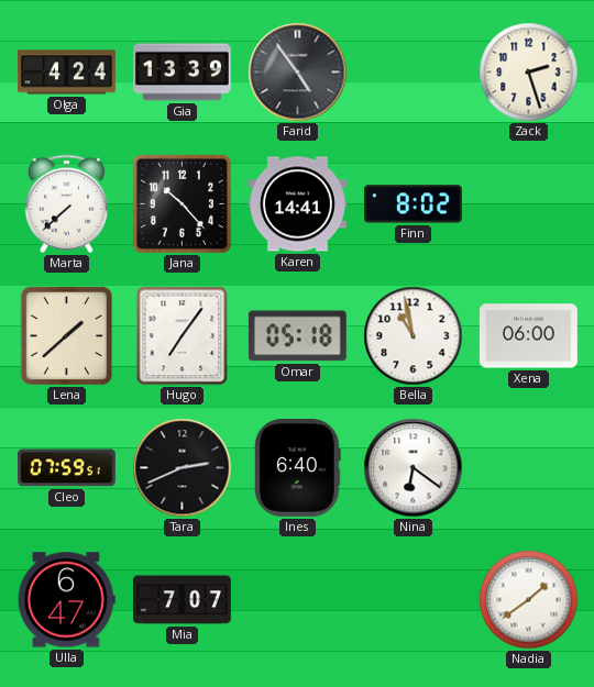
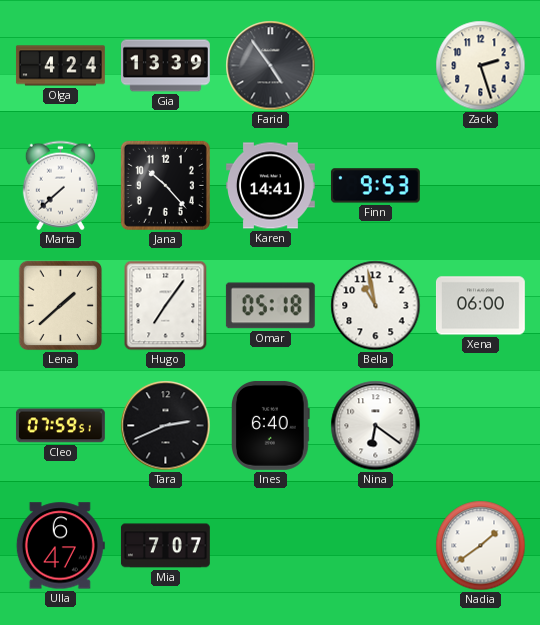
Finn: 8:02 -> 9:53
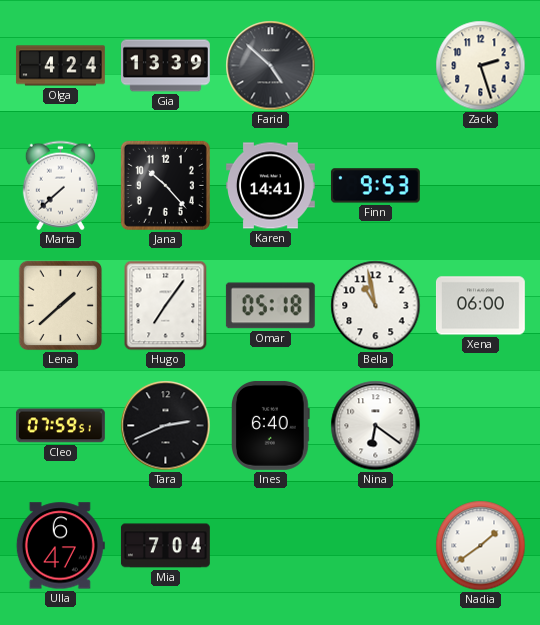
Farid: 4:54 -> 4:52
Mia: 7:07 -> 7:04
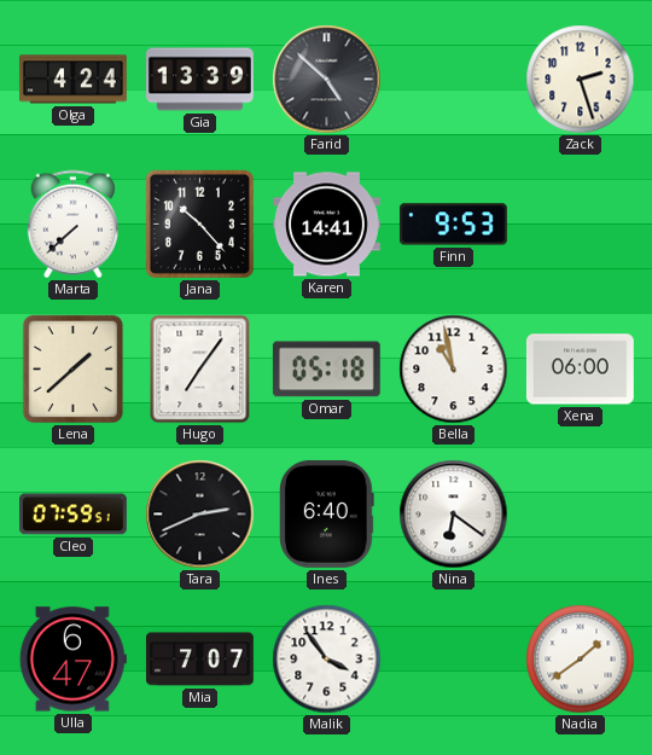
Mia: 7:04 -> 7:07
Malik: none -> 3:54
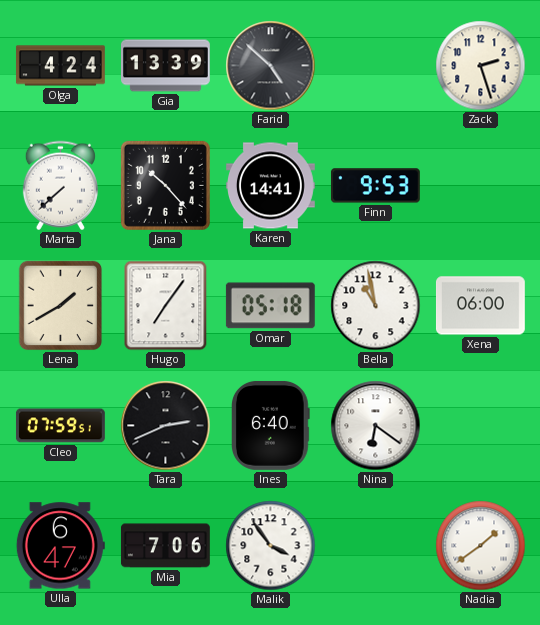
Lena: 1:38 -> 1:40
Mia: 7:07 -> 7:06
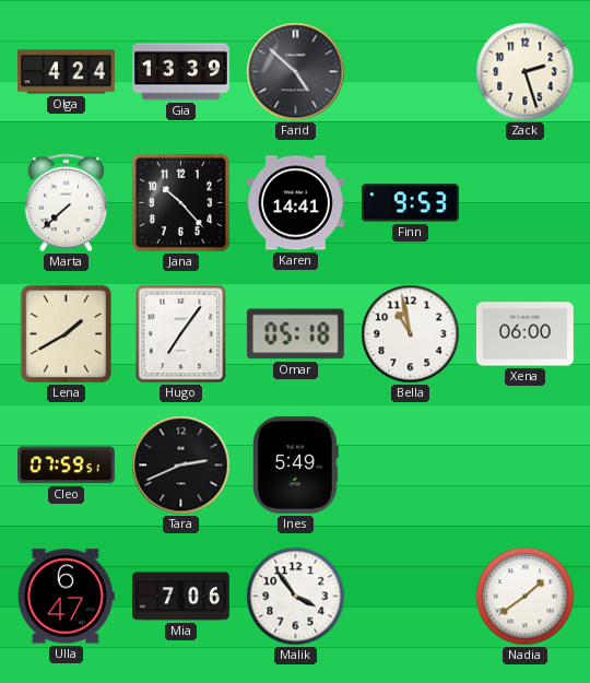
Ines: 6:40 -> 5:49
Nina: 6:21 -> none
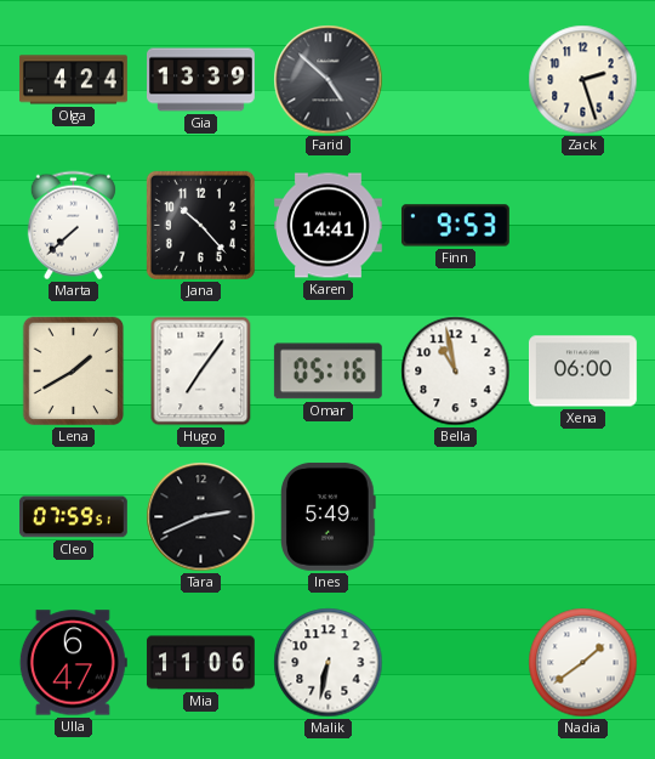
Omar: 05:18 -> 05:16
Mia: 7:06 -> 11:06
Malik: 3:54 -> 6:32
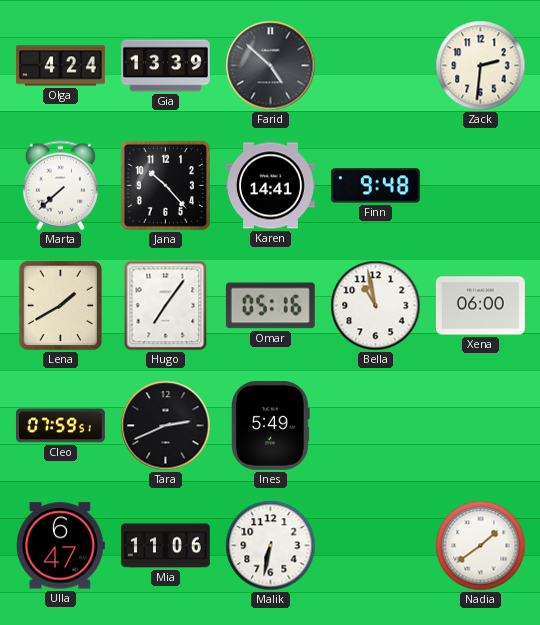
Zack: 2:27 -> 2:31
Finn: 9:53 -> 9:48
